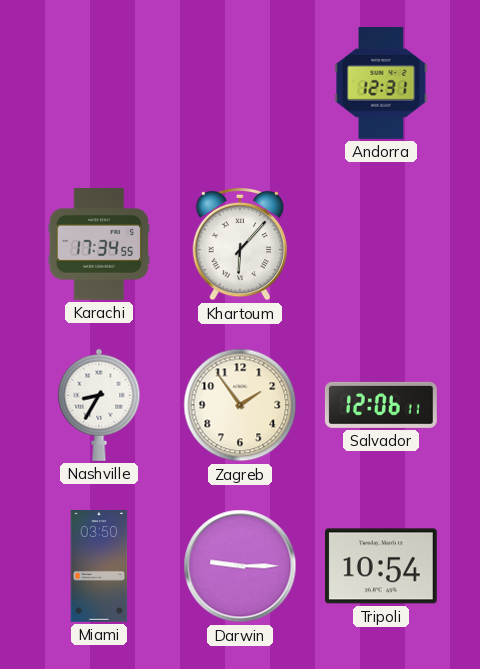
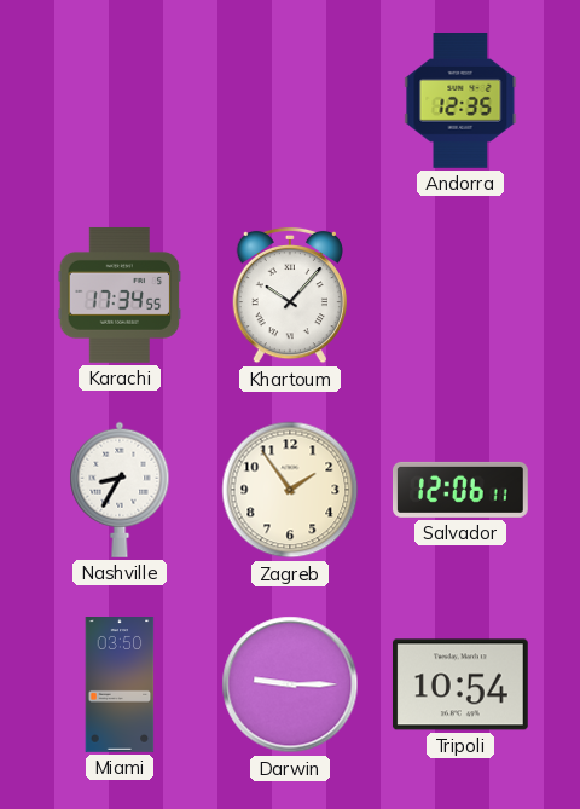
Andorra: 12:31 -> 12:35
Khartoum: 6:07 -> 10:07
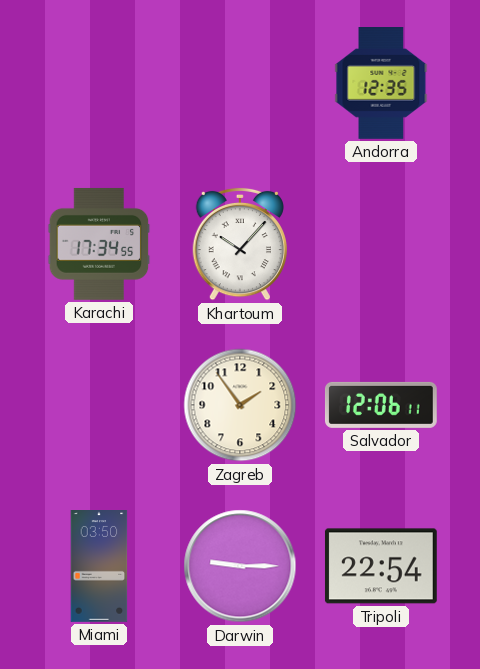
Nashville: 8:35 -> none
Tripoli: 10:54 -> 22:54
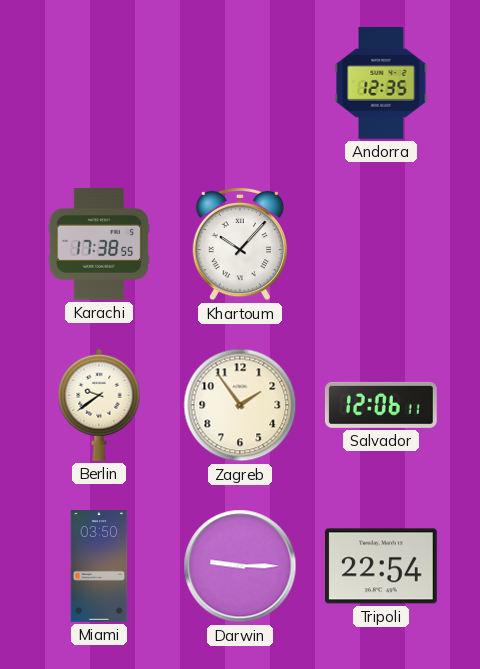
Karachi: 17:34 -> 17:38
Berlin: none -> 9:39
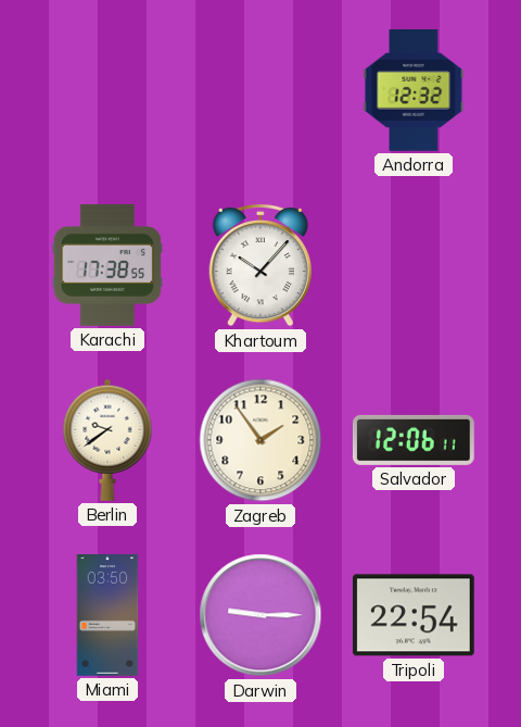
Andorra: 12:35 -> 12:32
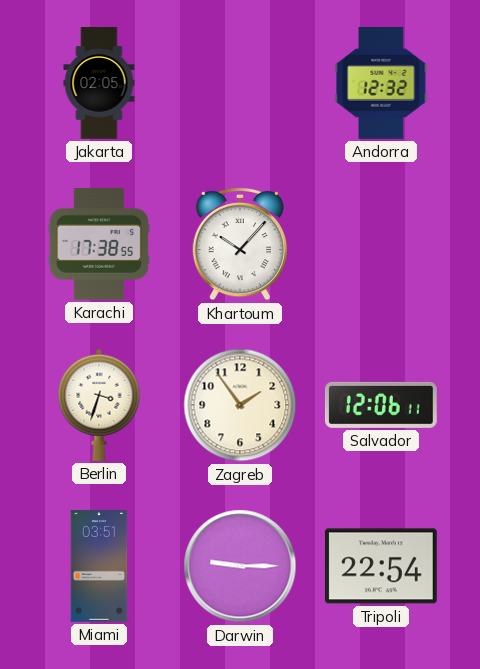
Jakarta: none -> 02:05
Berlin: 9:39 -> 3:33
Miami: 03:50 -> 03:51
